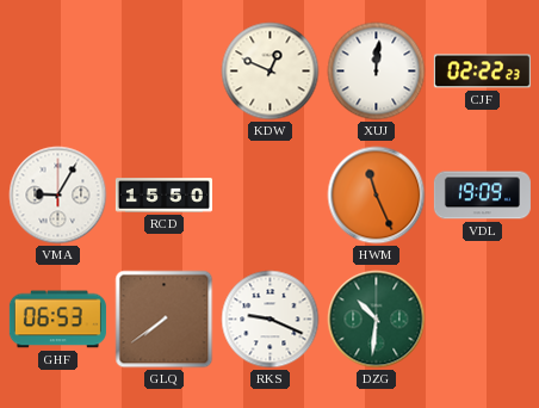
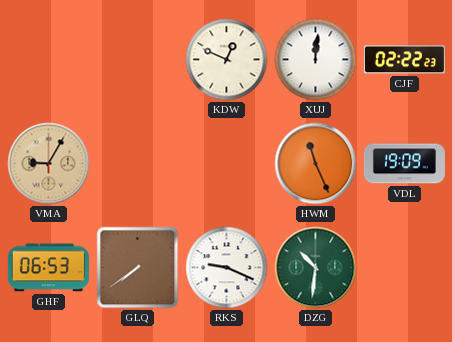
VMA dial: white -> champagne
RCD: 15:50 -> none
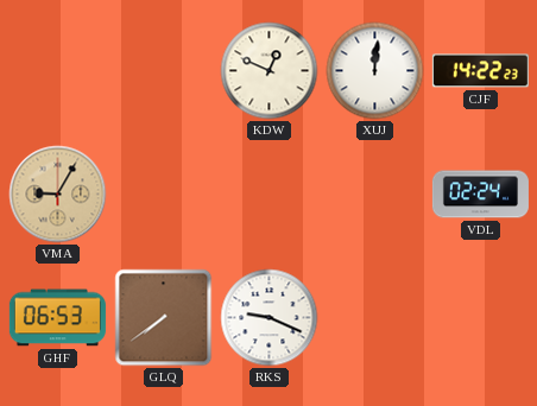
CJF: 02:22 -> 14:22
HWM: 11:26 -> none
VDL: 19:09 -> 02:24
DZG: 10:31 -> none
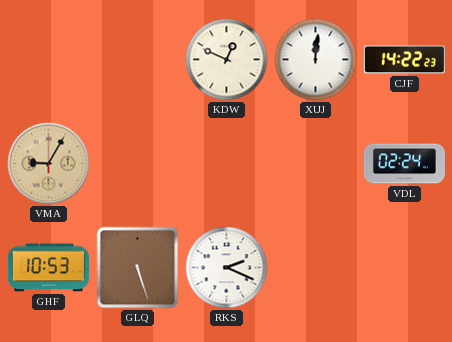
GHF: 06:53 -> 10:53
GLQ: 7:39 -> 5:27
RKS: 9:19 -> 2:19
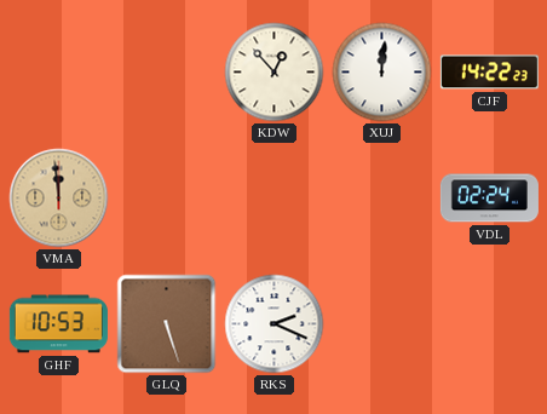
KDW: 12:49 -> 12:53
VMA: 9:05 -> 11:59
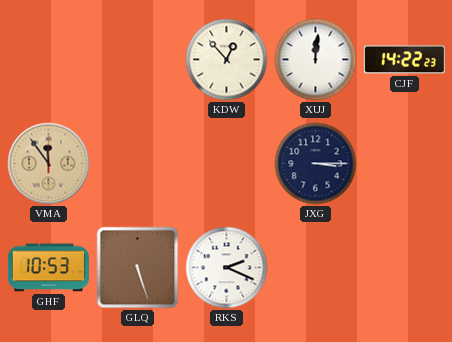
VMA: 11:59 -> 11:54
JXG: none -> 3:15
VDL: 02:24 -> none
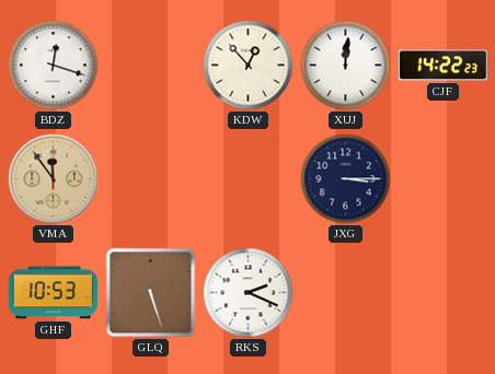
BDZ: none -> 12:18
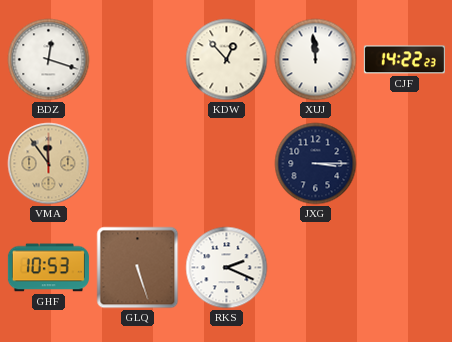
XUJ: 12:01 -> 11:59
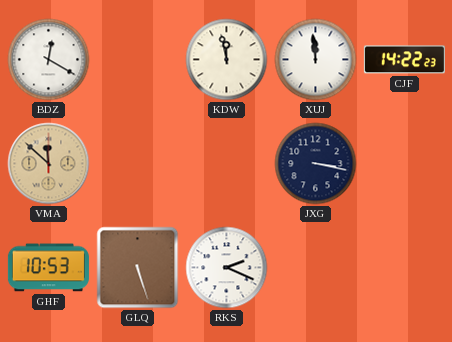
BDZ: 12:18 -> 12:20
KDW: 12:53 -> 11:58
VMA: 11:54 -> 11:52
JXG: 3:15 -> 3:17
